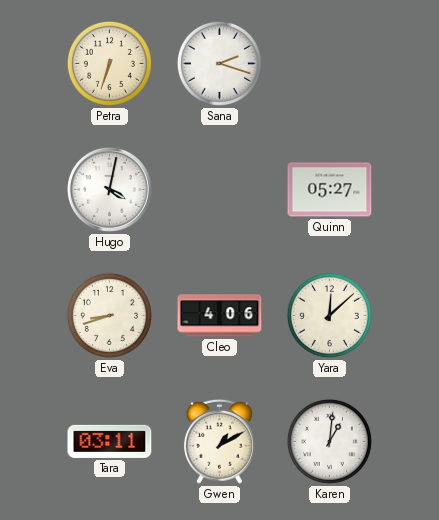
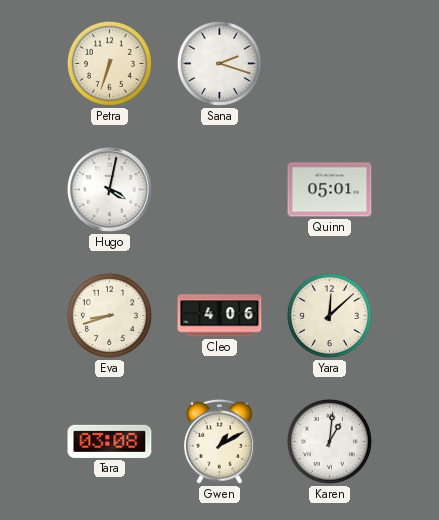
Quinn: 05:27 -> 05:01
Tara: 03:11 -> 03:08
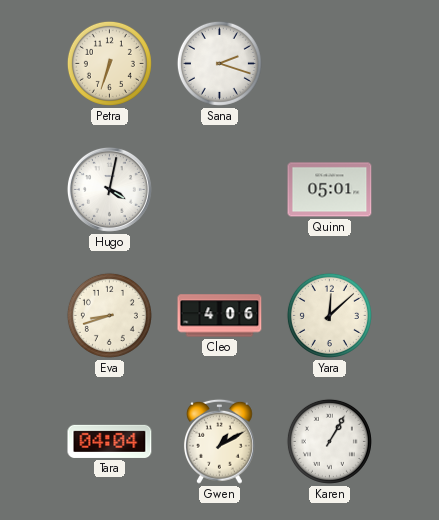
Tara: 03:08 -> 04:04
Karen: 1:01 -> 1:05
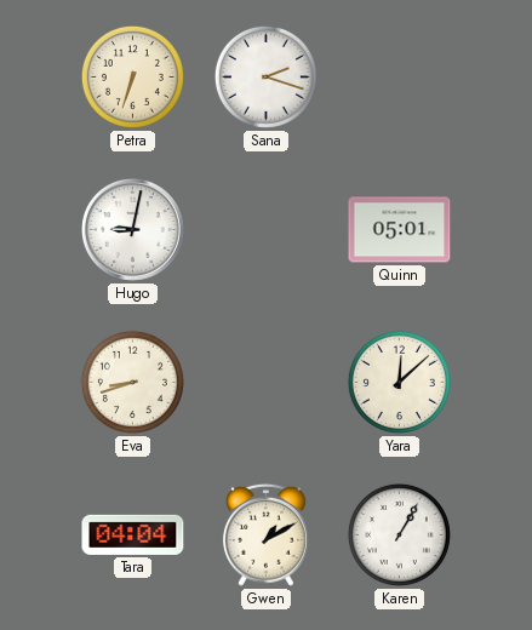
Hugo: 4:02 -> 9:02
Cleo: 4:06 -> none
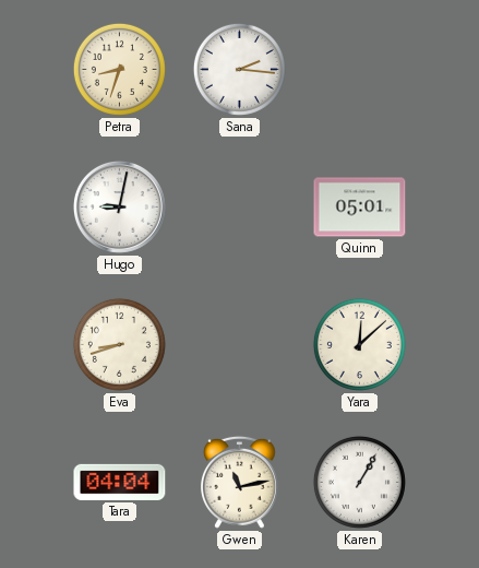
Petra: 6:33 -> 8:33
Sana: 2:18 -> 2:16
Gwen: 1:10 -> 11:13
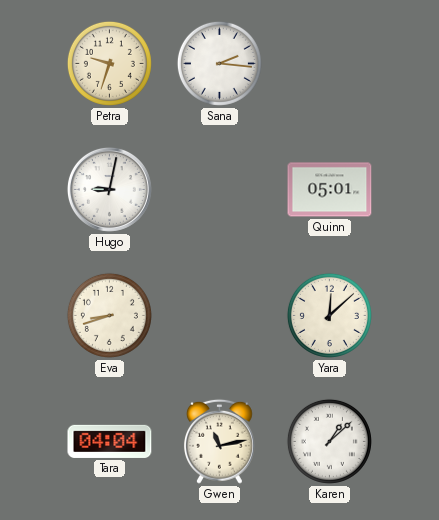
Petra: 8:33 -> 9:33
Karen: 1:05 -> 1:08
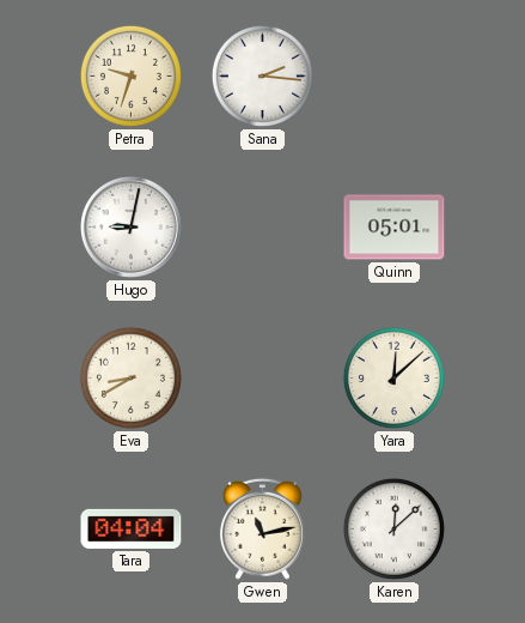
Eva: 8:42 -> 8:40
Karen: 1:08 -> 12:08
